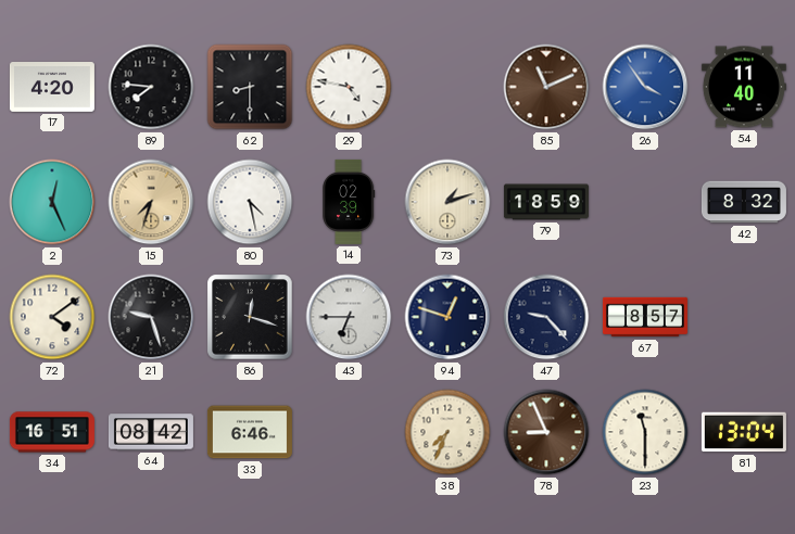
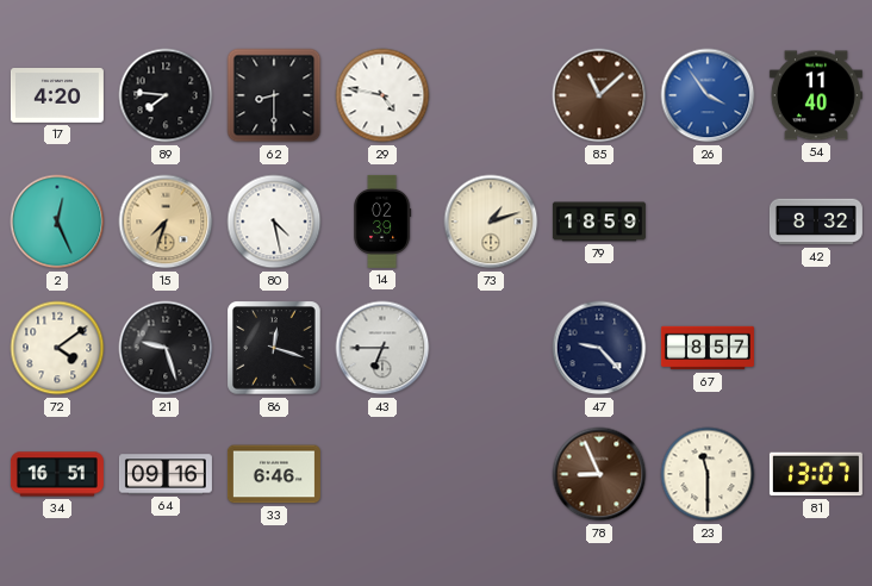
85: 11:11 -> 11:08
94: 12:48 -> none
64: 08:42 -> 09:16
38: 7:34 -> none
81: 13:04 -> 13:07
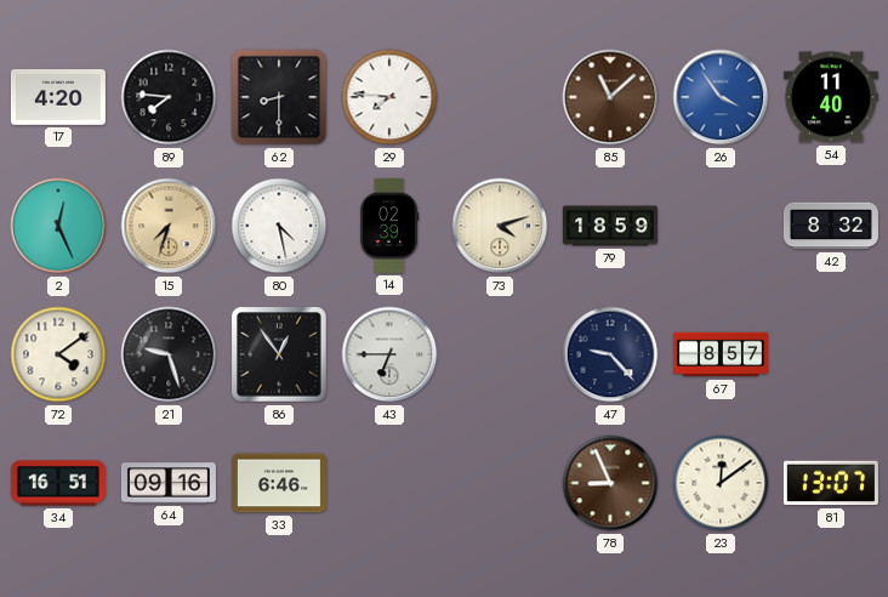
29: 4:47 -> 7:46
73: 1:12 -> 4:12
86: 12:18 -> 12:54
23: 11:30 -> 12:09
